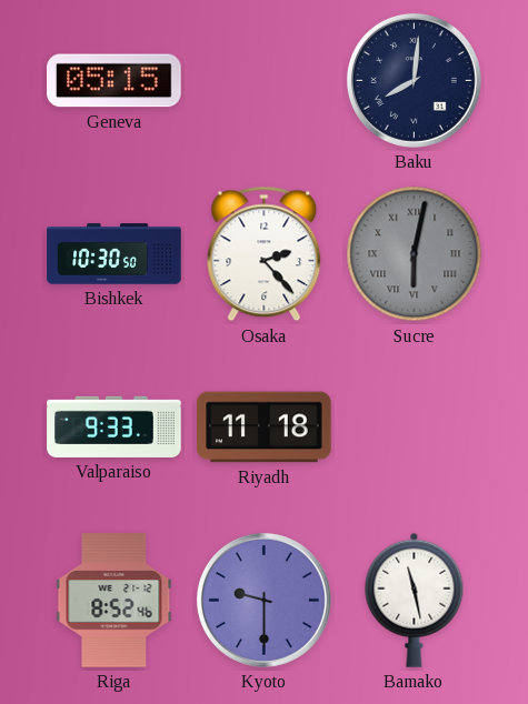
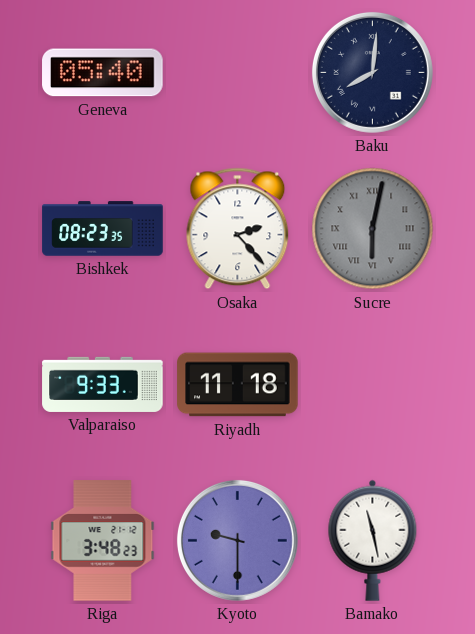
Geneva: 05:15 -> 05:40
Bishkek: 10:30 -> 08:23
Riga: 8:52 -> 3:48
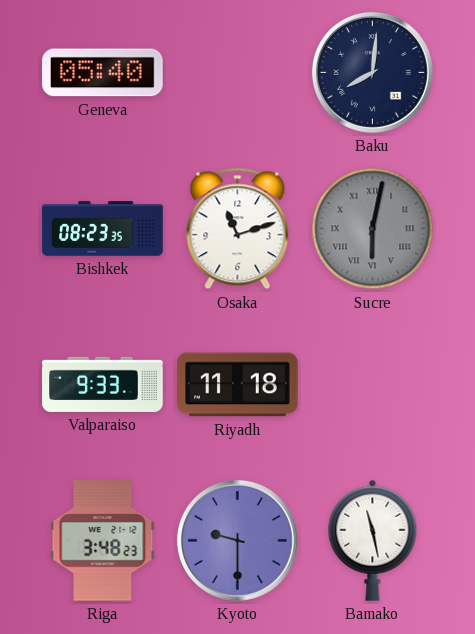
Osaka: 2:23 -> 11:12
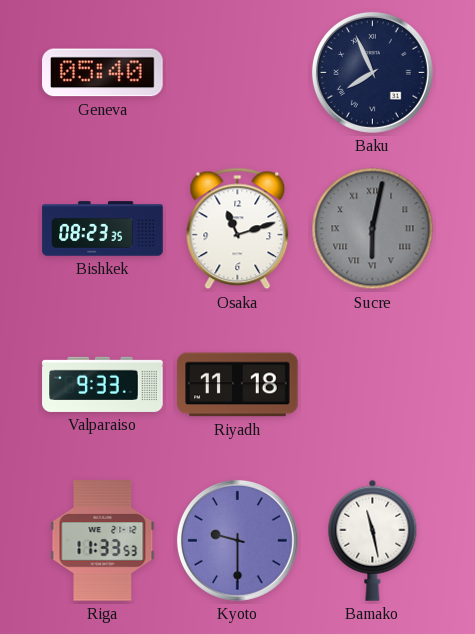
Baku: 8:01 -> 7:56
Riga: 3:48 -> 11:33
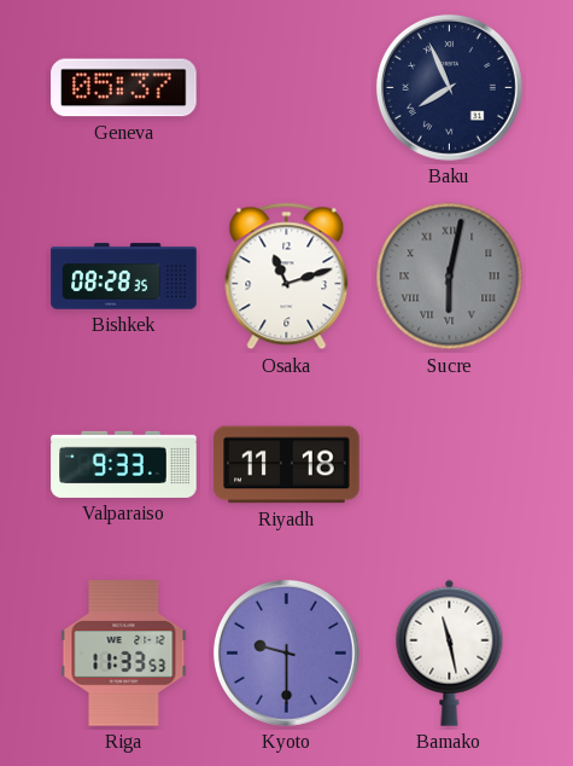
Geneva: 05:40 -> 05:37
Bishkek: 08:23 -> 08:28
